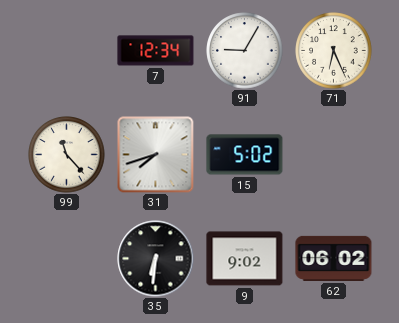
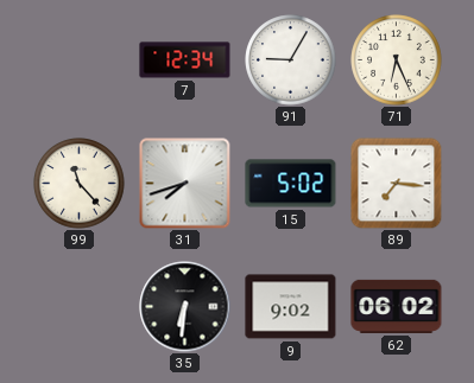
89: none -> 7:16
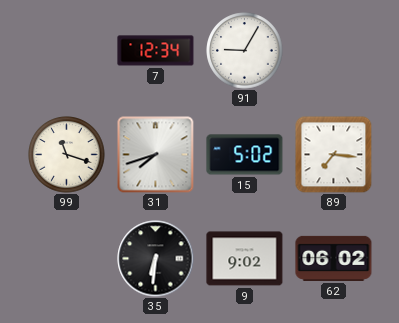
71: 6:26 -> none
99: 11:23 -> 11:18
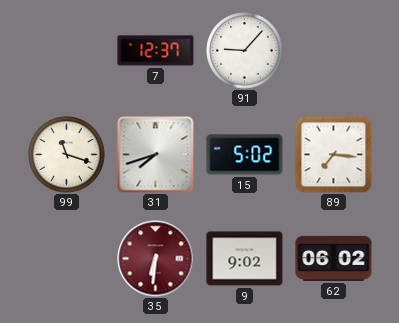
7: 12:34 -> 12:37
91: 9:05 -> 9:07
35 dial: black -> burgundy
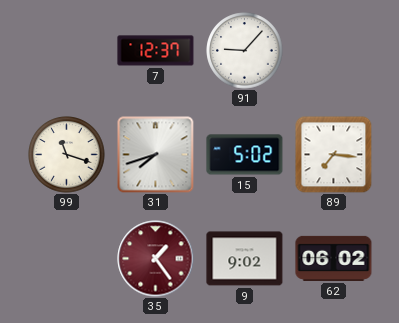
35: 6:31 -> 1:24
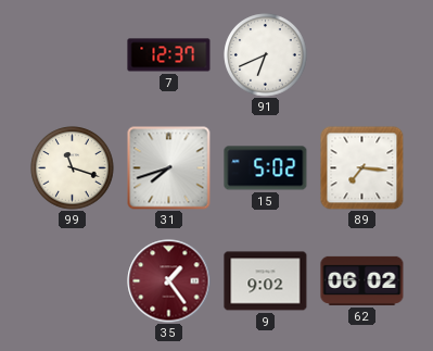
91: 9:07 -> 6:41
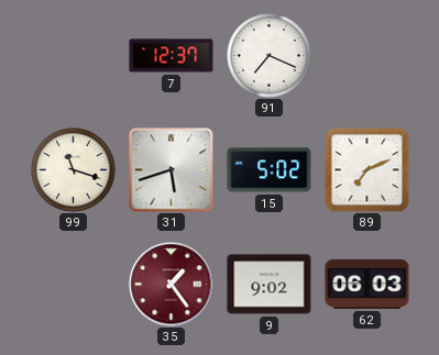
91: 6:41 -> 7:19
31: 7:42 -> 5:42
89: 7:16 -> 7:11
62: 06:02 -> 06:03
